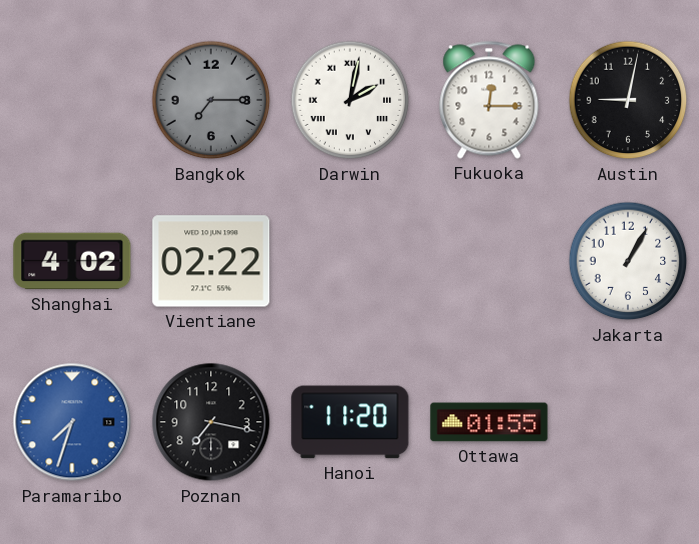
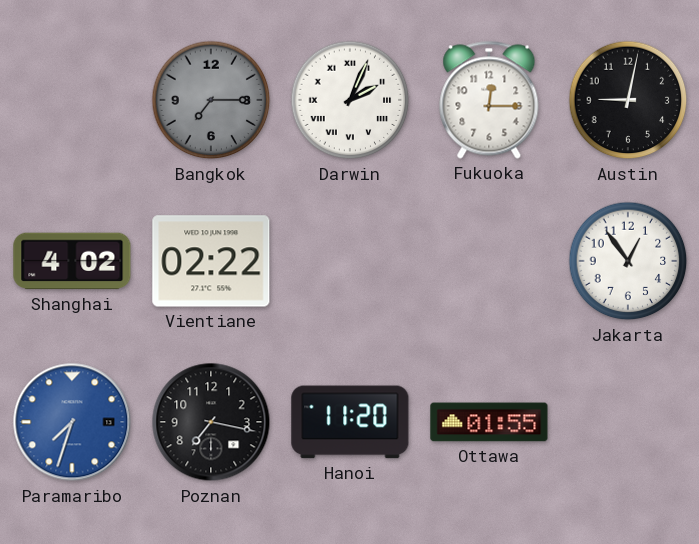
Darwin: 2:02 -> 2:04
Jakarta: 1:05 -> 12:54
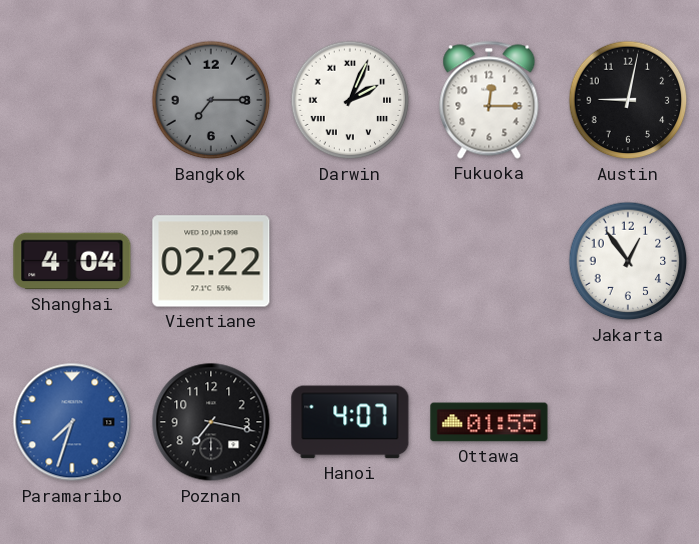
Shanghai: 4:02 -> 4:04
Hanoi: 11:20 -> 4:07
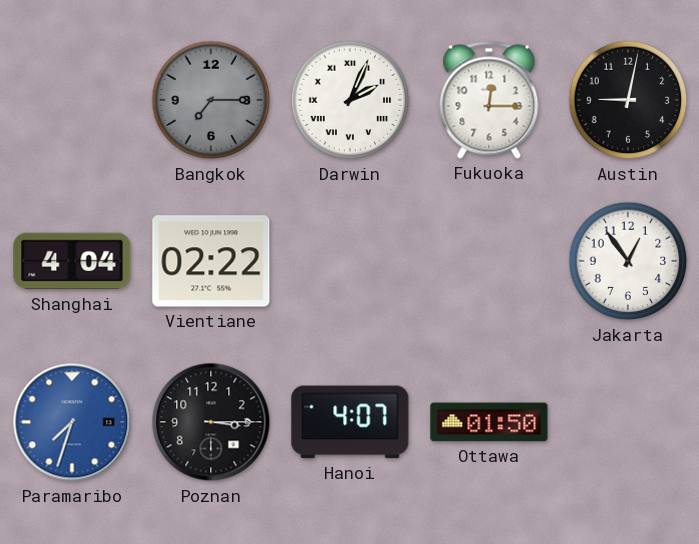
Poznan: 7:17 -> 3:15
Ottawa: 01:55 -> 01:50
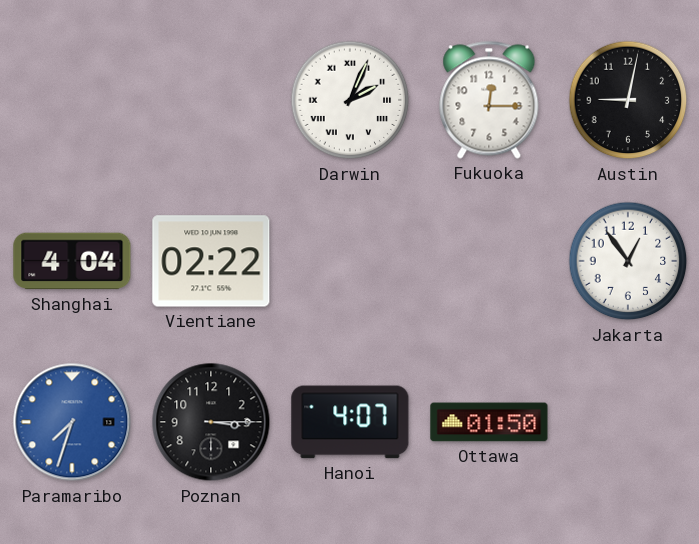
Bangkok: 7:15 -> none
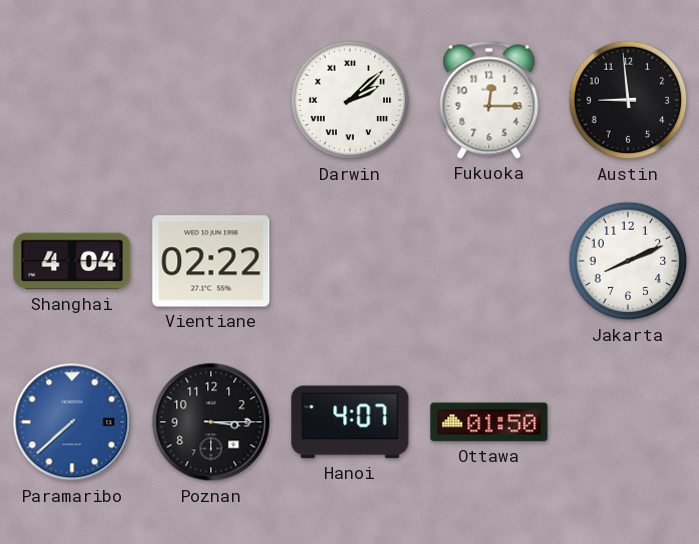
Darwin: 2:04 -> 2:08
Austin: 9:02 -> 8:59
Jakarta: 12:54 -> 8:11
Paramaribo: 7:33 -> 7:38
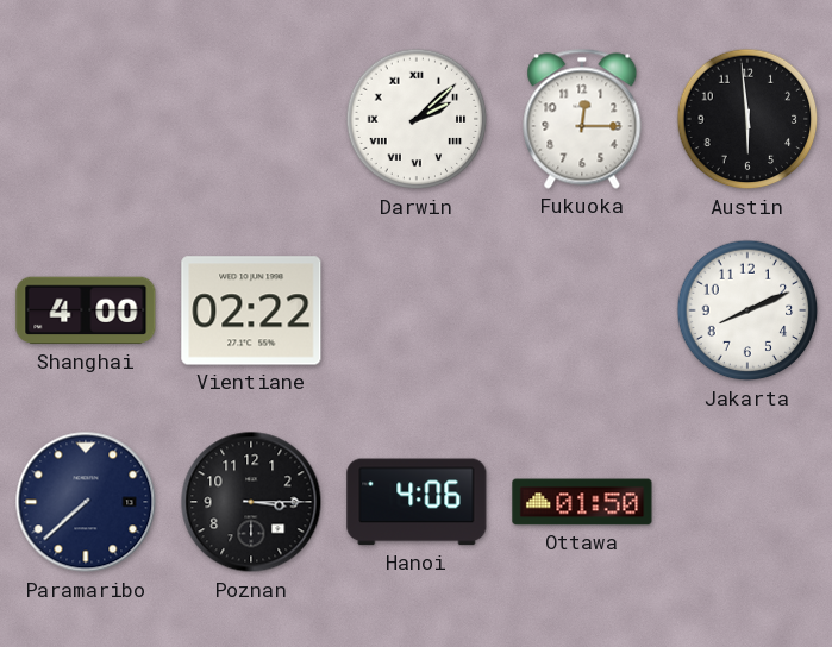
Austin: 8:59 -> 5:59
Shanghai: 4:04 -> 4:00
Paramaribo dial: blue -> navy
Hanoi: 4:07 -> 4:06
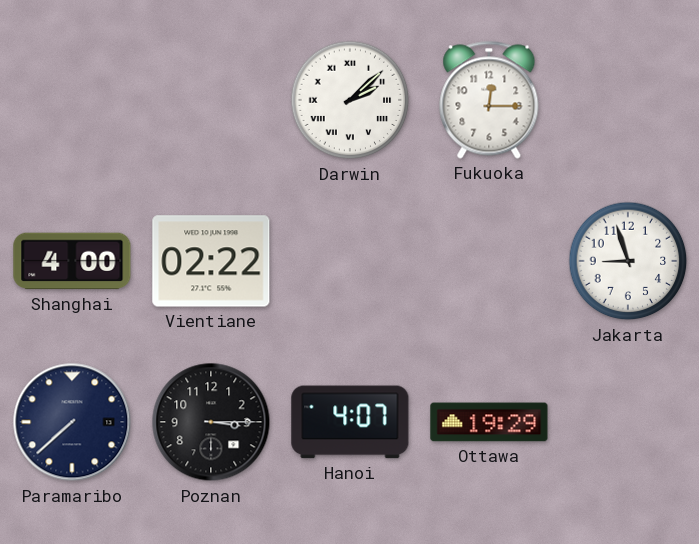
Austin: 5:59 -> none
Jakarta: 8:11 -> 8:57
Hanoi: 4:06 -> 4:07
Ottawa: 01:50 -> 19:29
